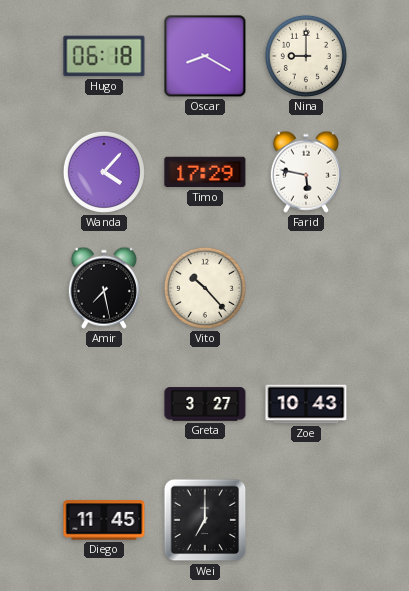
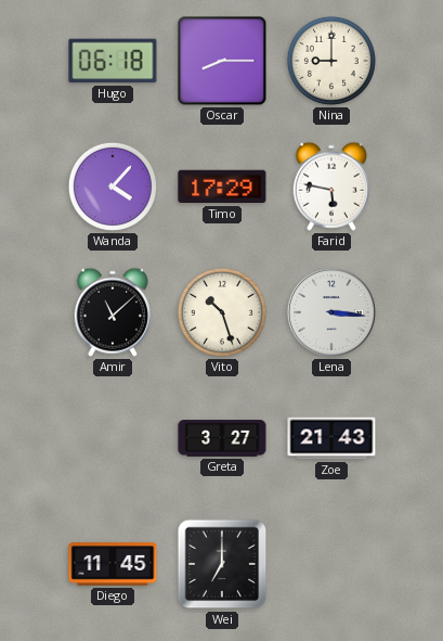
Oscar: 8:20 -> 8:15
Amir: 7:28 -> 11:08
Vito: 10:23 -> 10:27
Lena: none -> 3:16
Zoe: 10:43 -> 21:43
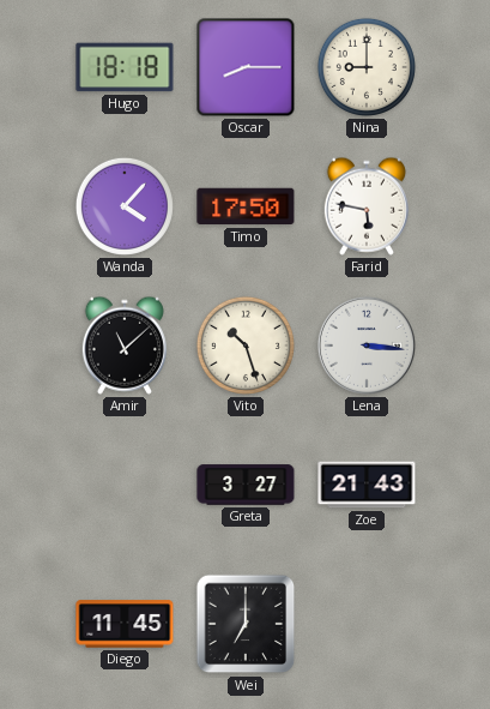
Hugo: 06:18 -> 18:18
Timo: 17:29 -> 17:50
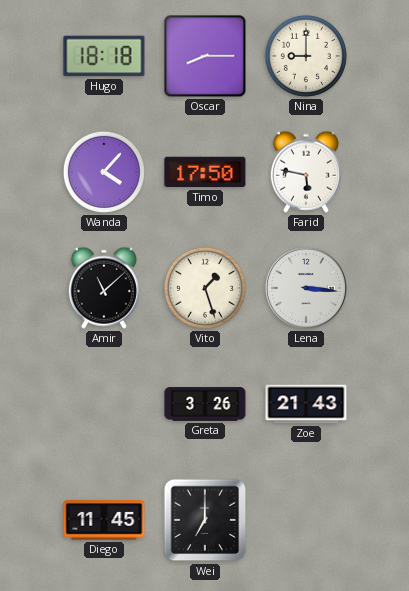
Vito: 10:27 -> 1:27
Greta: 3:27 -> 3:26
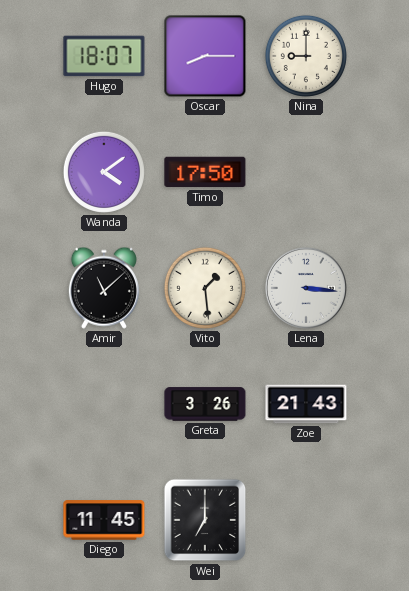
Hugo: 18:18 -> 18:07
Wanda: 4:07 -> 4:09
Farid: 5:47 -> none
Vito: 1:27 -> 1:29
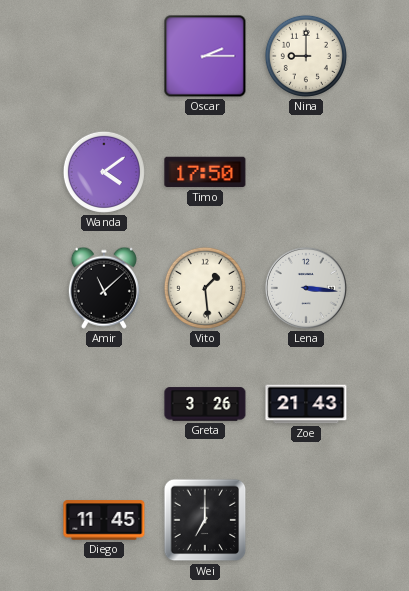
Hugo: 18:07 -> none
Oscar: 8:15 -> 2:15
